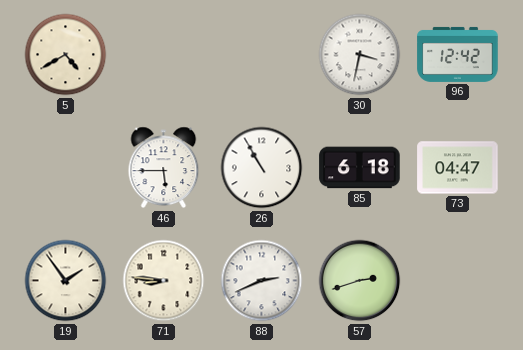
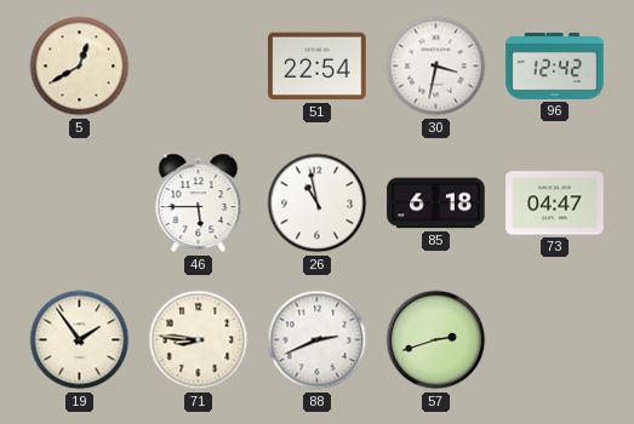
5: 4:40 -> 12:40
51: none -> 22:54
26: 10:55 -> 10:58
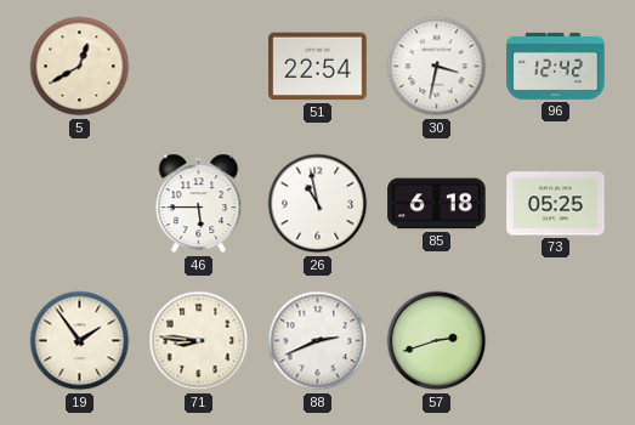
73: 04:47 -> 05:25
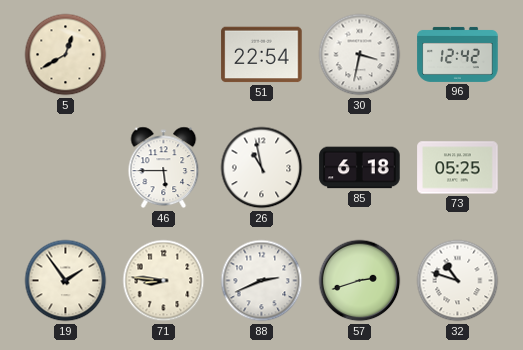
32: none -> 10:48
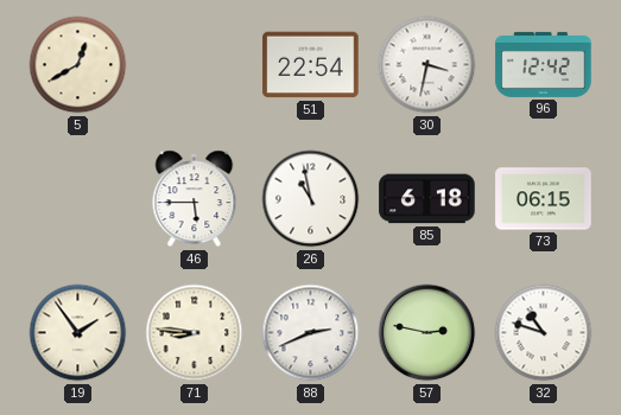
73: 05:25 -> 06:15
57: 2:42 -> 2:47
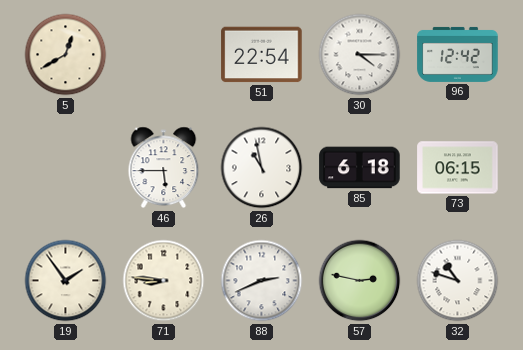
30: 3:32 -> 4:15
